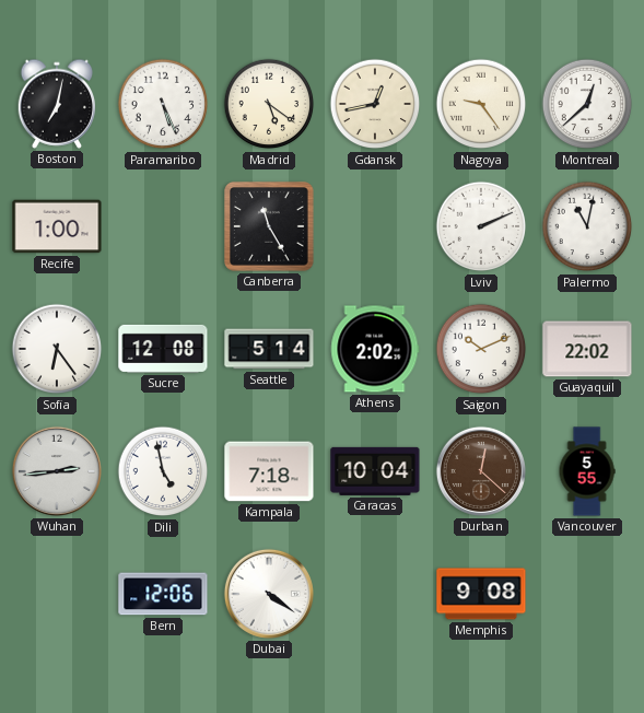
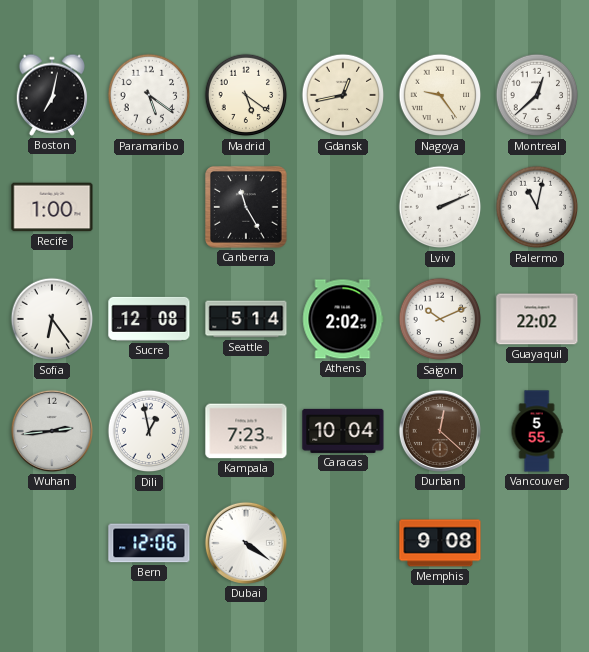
Paramaribo: 5:26 -> 5:21
Dili: 4:58 -> 12:58
Kampala: 7:18 -> 7:23
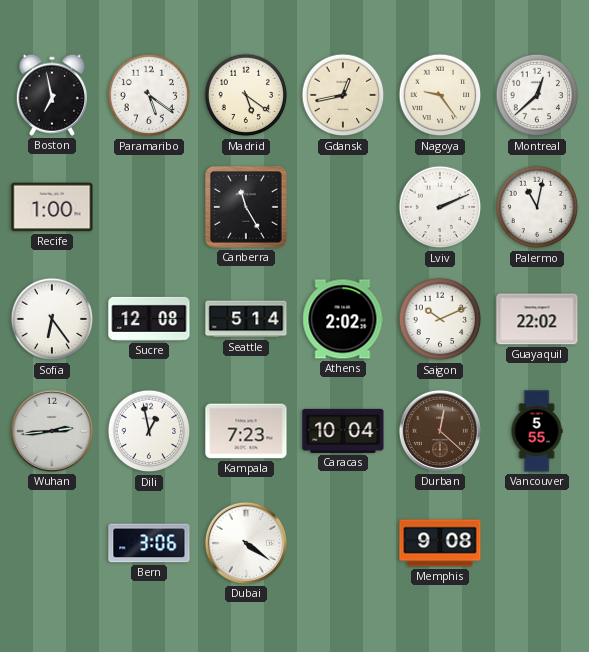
Boston: 7:02 -> 6:58
Bern: 12:06 -> 3:06
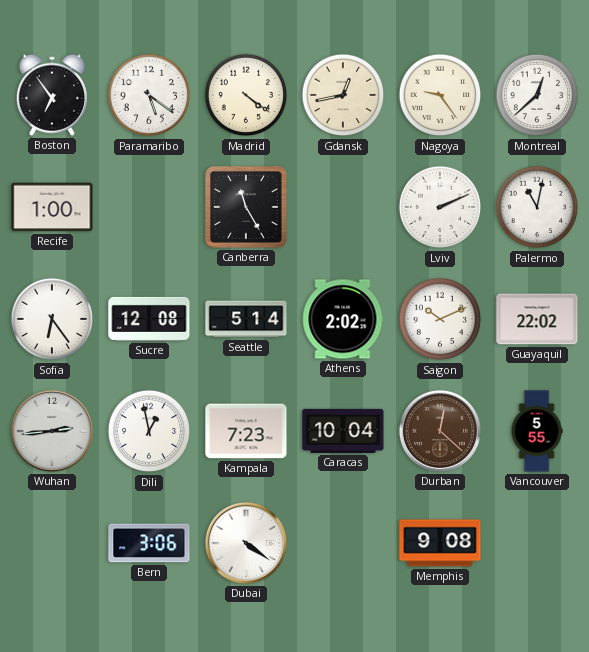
Boston: 6:58 -> 6:54
Madrid: 5:21 -> 4:21
